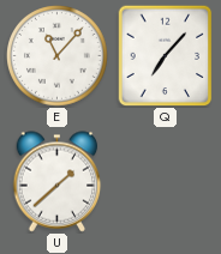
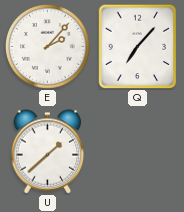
E: 11:07 -> 2:07
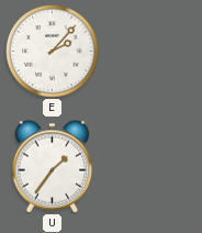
Q: 7:07 -> none
U: 1:38 -> 1:36
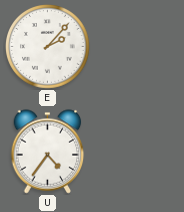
U: 1:36 -> 4:36
